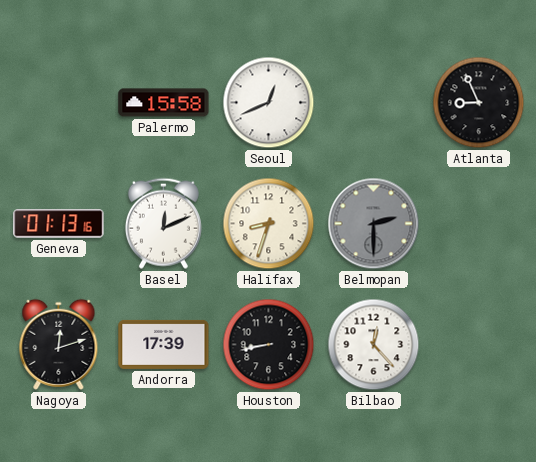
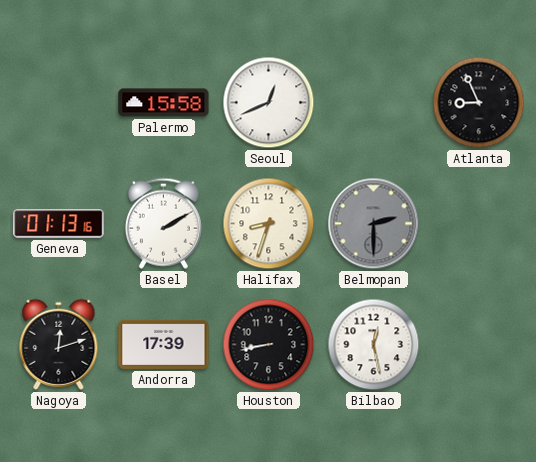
Basel: 12:11 -> 2:10
Bilbao: 12:23 -> 12:28
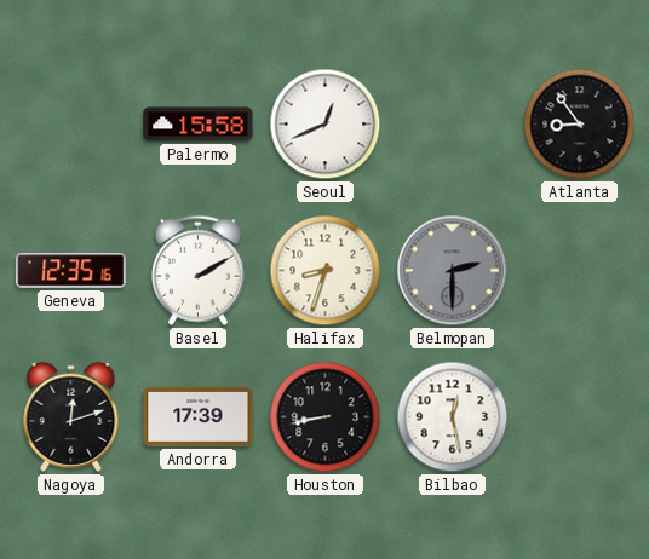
Atlanta: 8:56 -> 8:54
Geneva: 01:13 -> 12:35
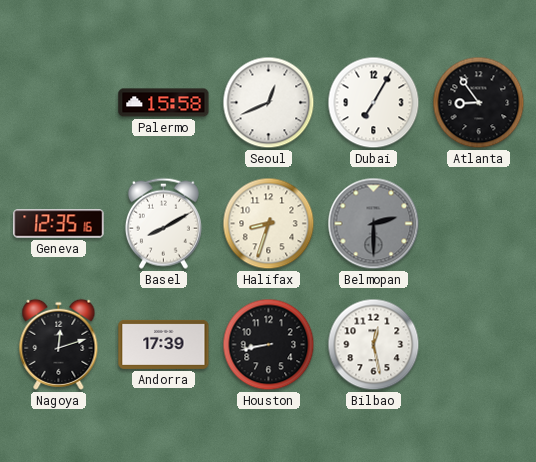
Dubai: none -> 7:05
Basel: 2:10 -> 8:10
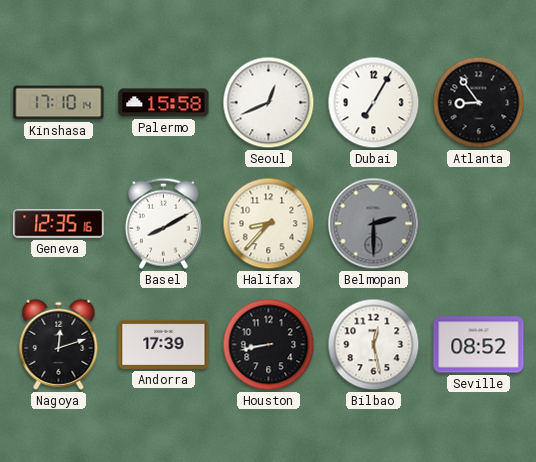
Kinshasa: none -> 17:10
Halifax: 8:33 -> 8:37
Seville: none -> 08:52
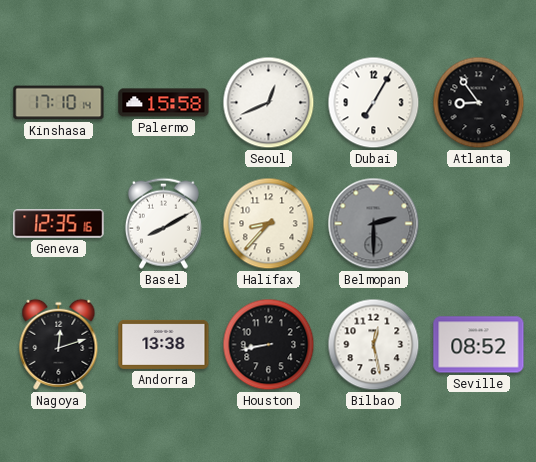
Andorra: 17:39 -> 13:38
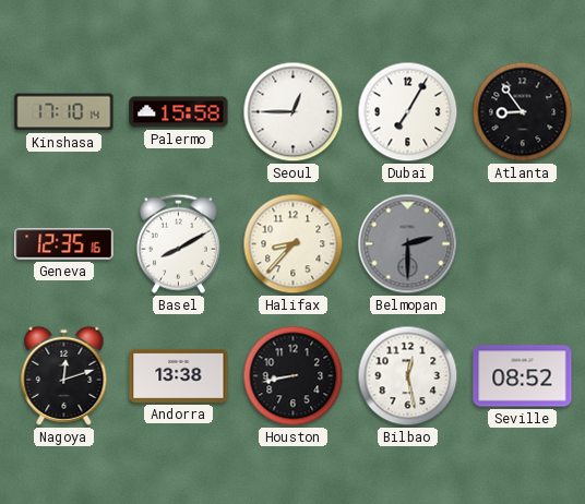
Seoul: 12:41 -> 12:45
